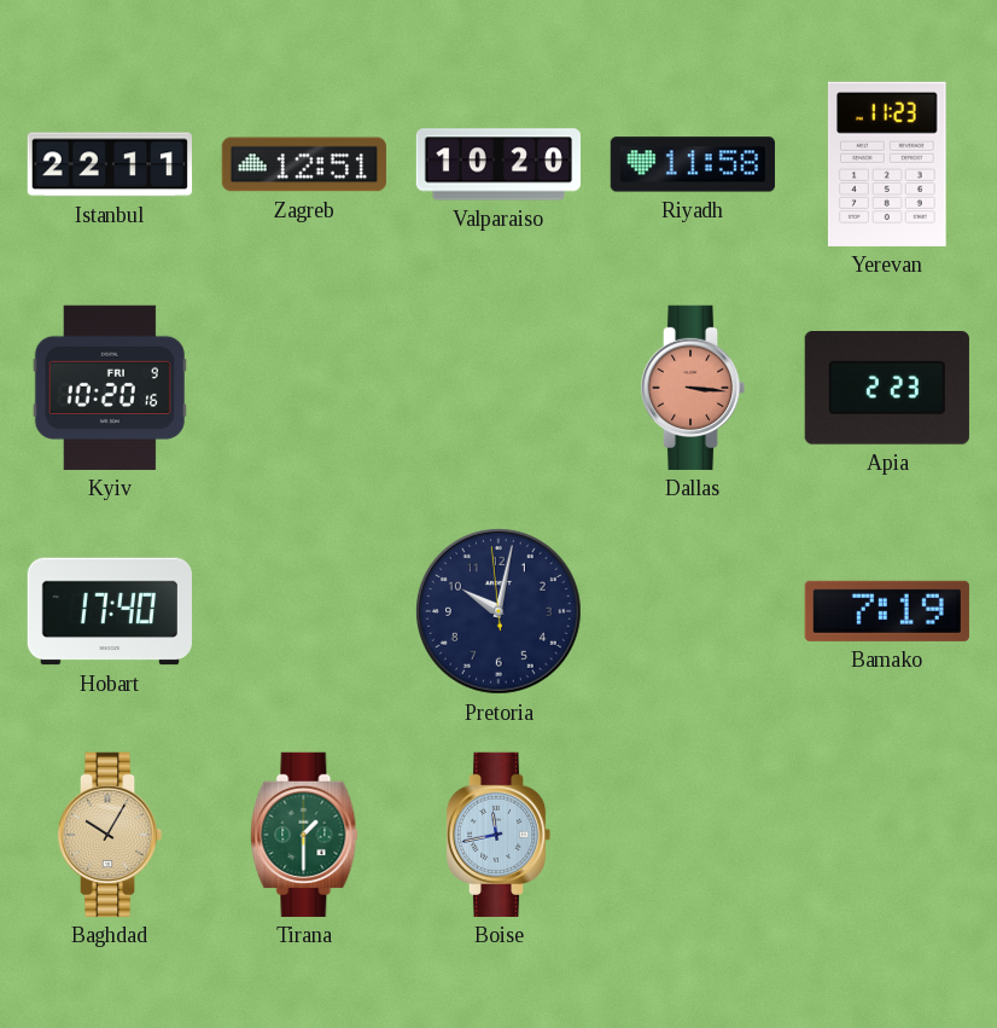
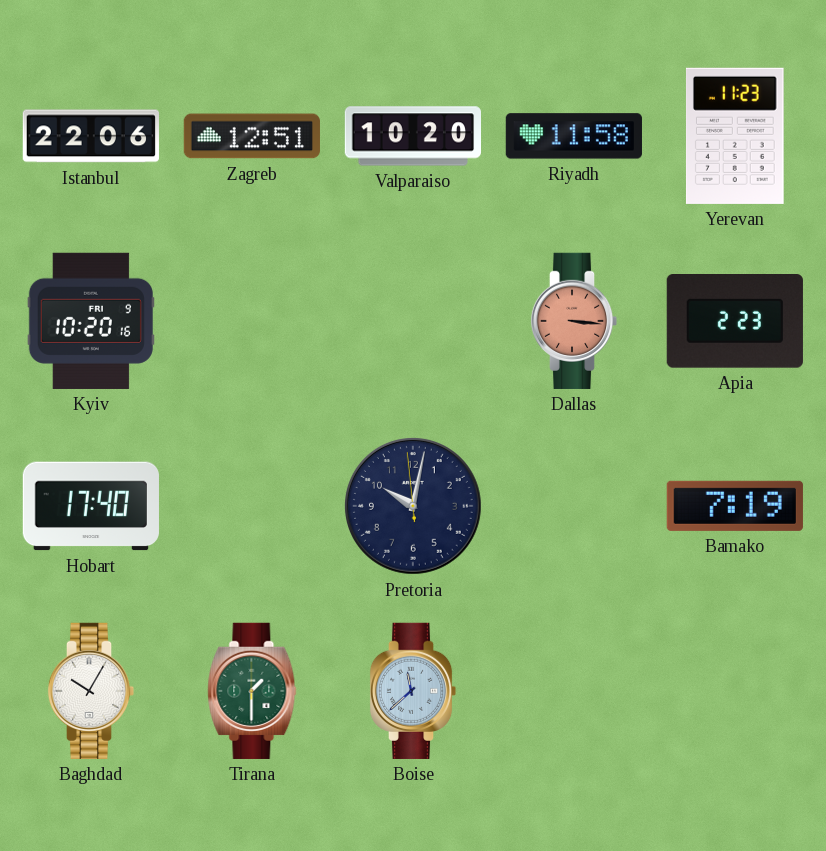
Istanbul: 22:11 -> 22:06
Baghdad dial: champagne -> white
Boise: 11:43 -> 11:38
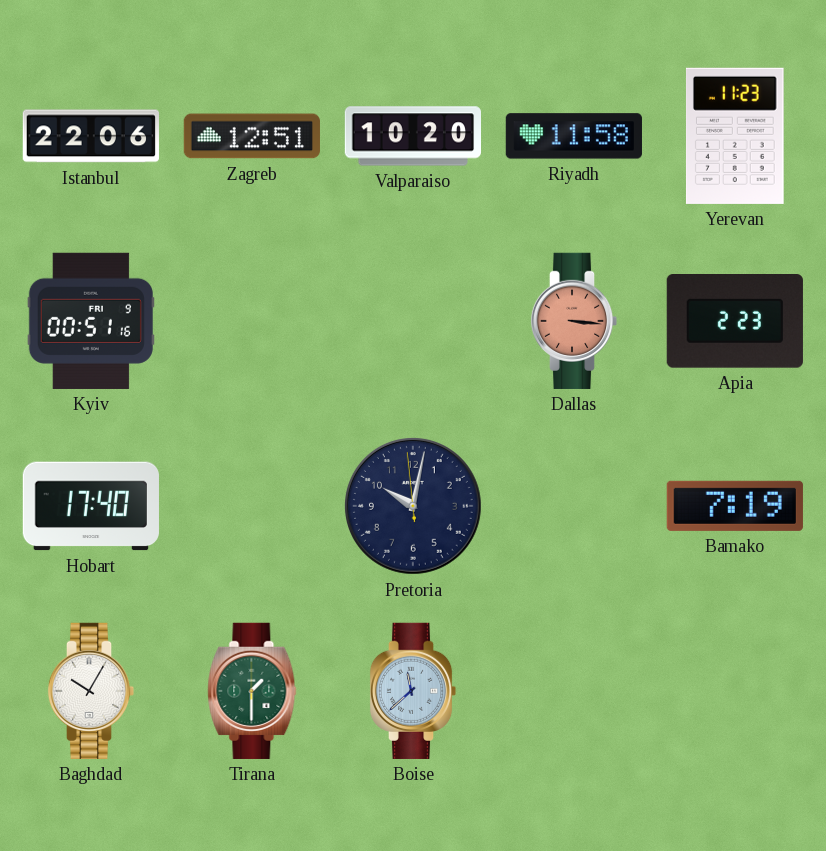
Kyiv: 10:20 -> 00:51
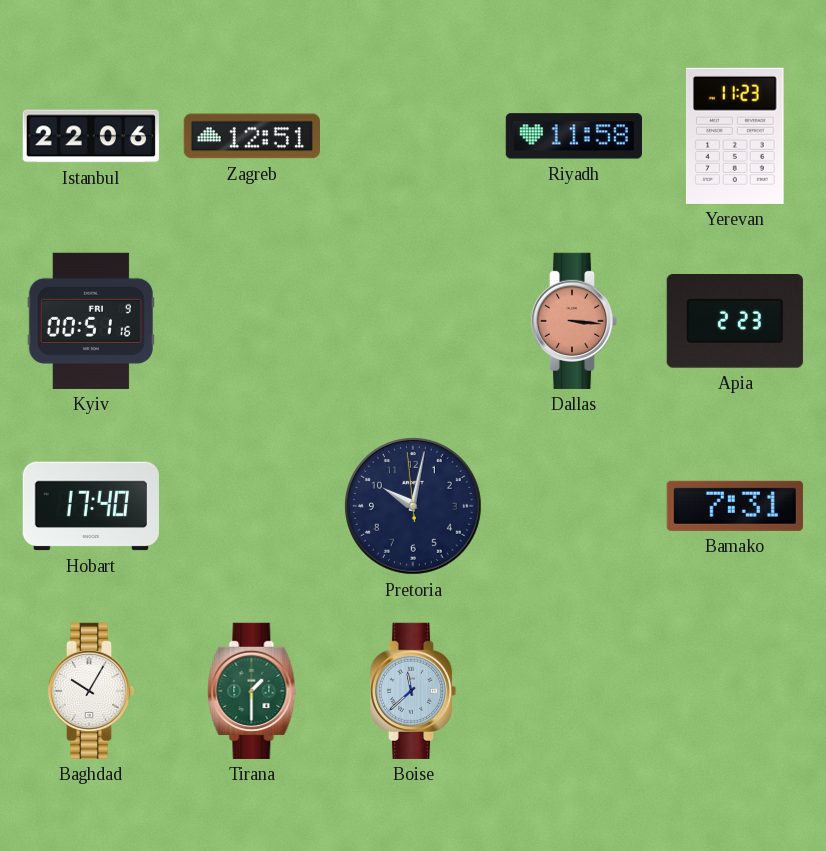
Valparaiso: 10:20 -> none
Bamako: 7:19 -> 7:31
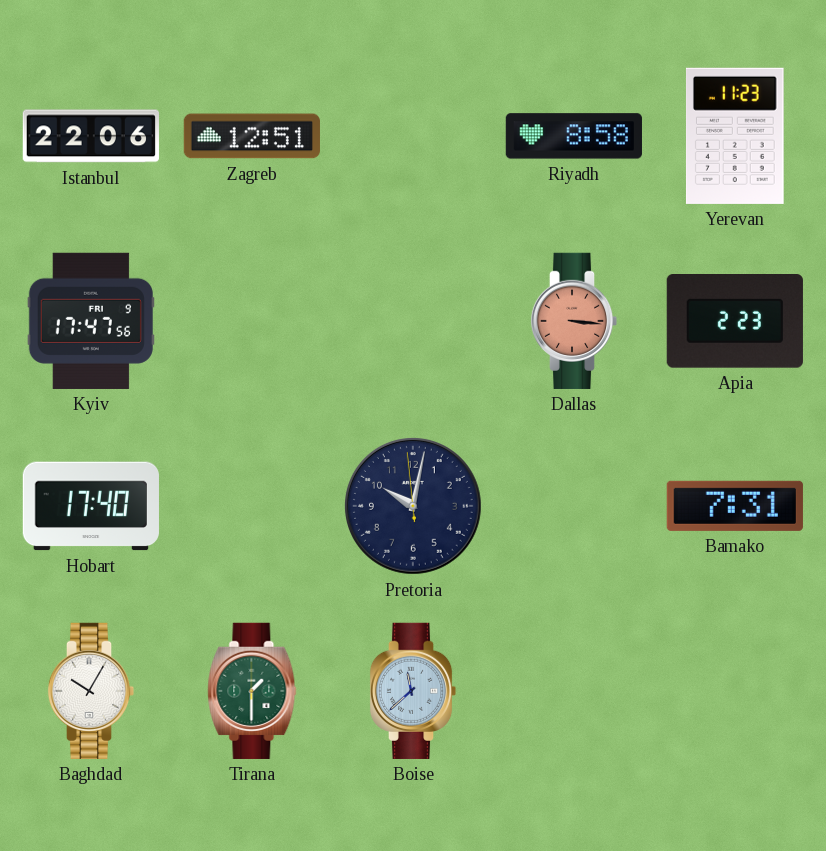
Riyadh: 11:58 -> 8:58
Kyiv: 00:51 -> 17:47
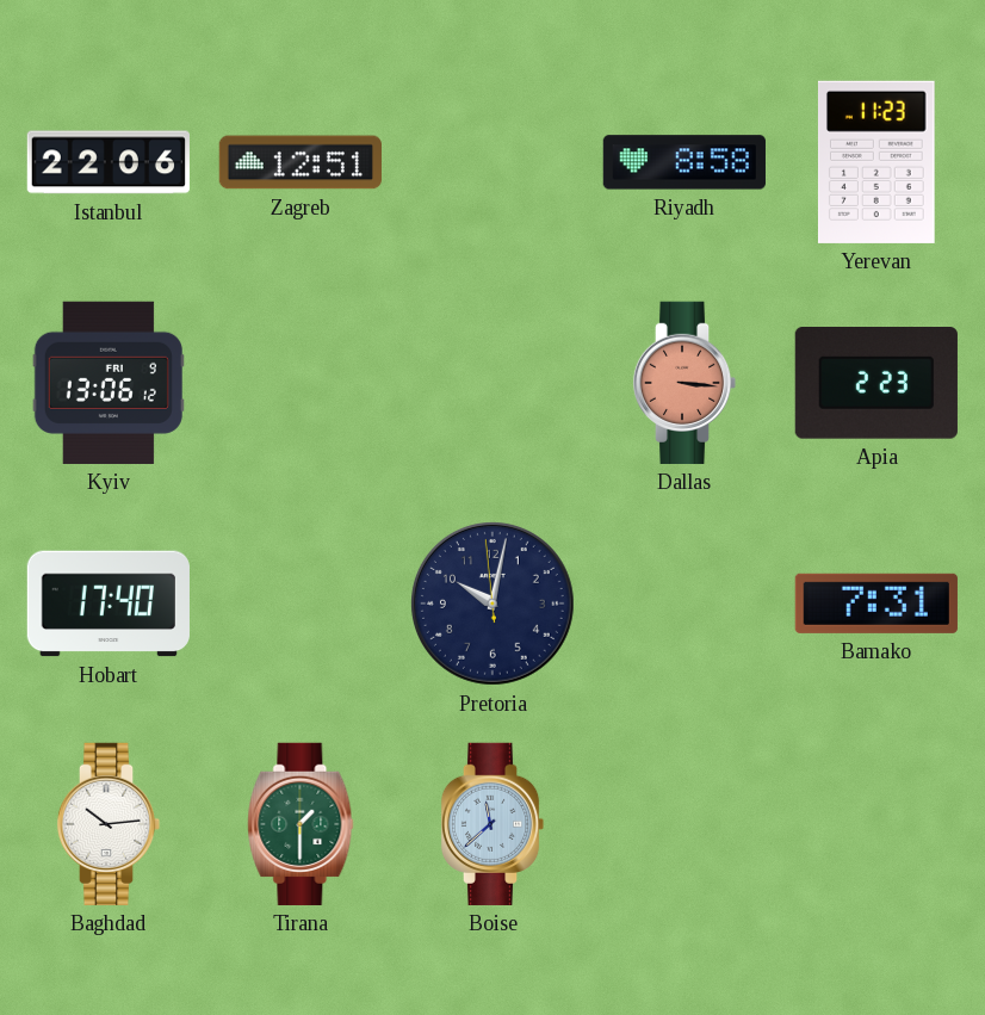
Kyiv: 17:47 -> 13:06
Baghdad: 10:05 -> 10:14
